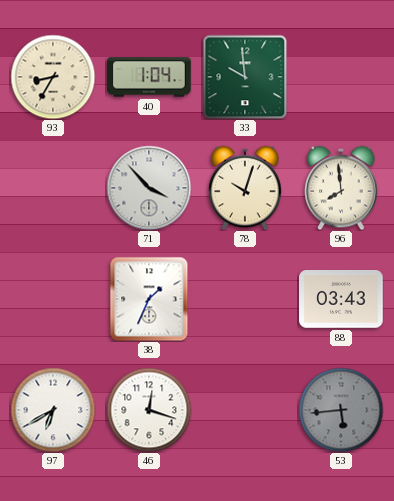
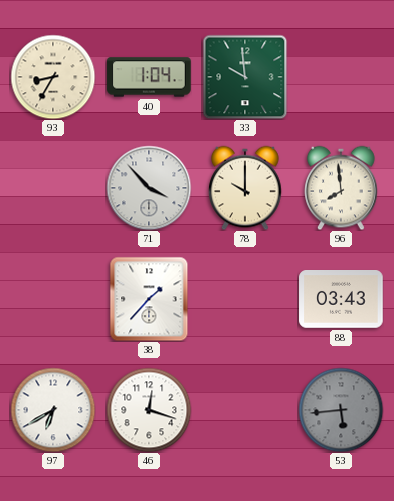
78: 10:03 -> 10:00
38: 1:34 -> 1:37
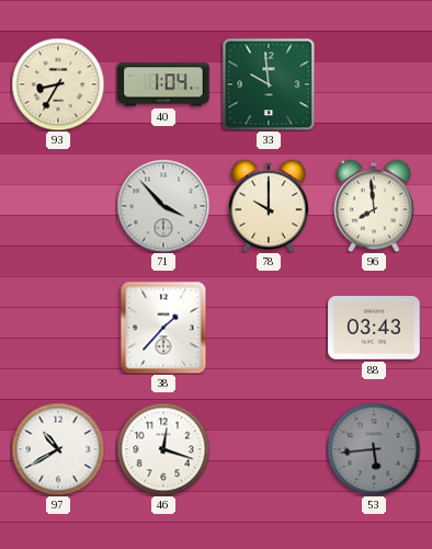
97: 6:40 -> 10:40
